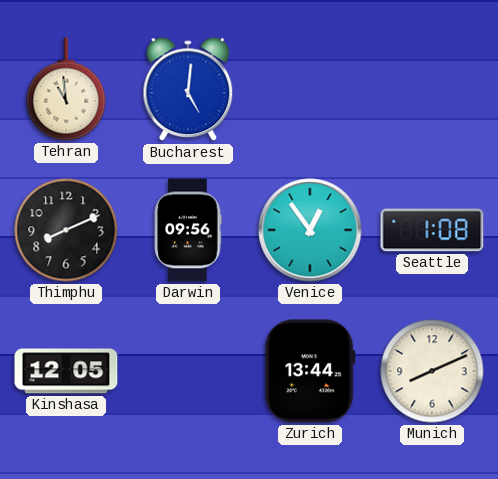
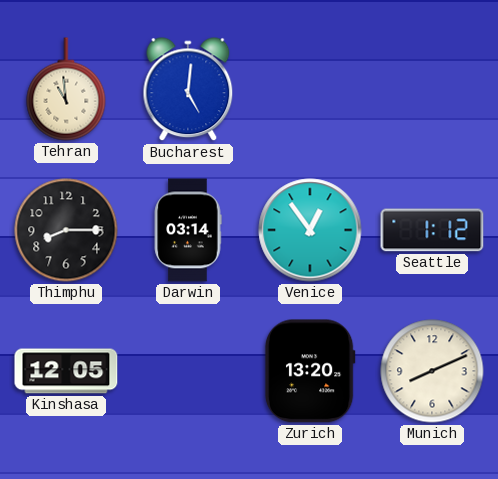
Thimphu: 8:11 -> 8:15
Darwin: 09:56 -> 03:14
Seattle: 1:08 -> 1:12
Zurich: 13:44 -> 13:20
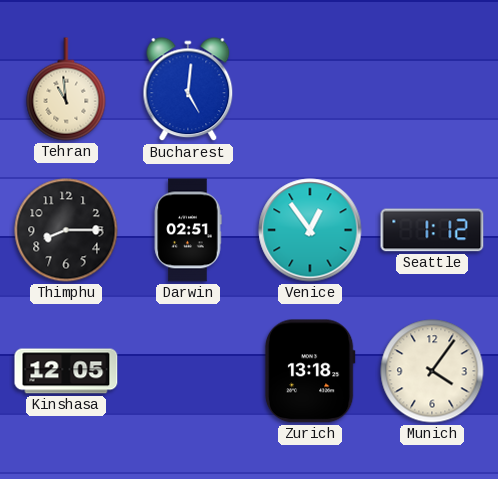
Darwin: 03:14 -> 02:51
Zurich: 13:20 -> 13:18
Munich: 8:11 -> 4:06
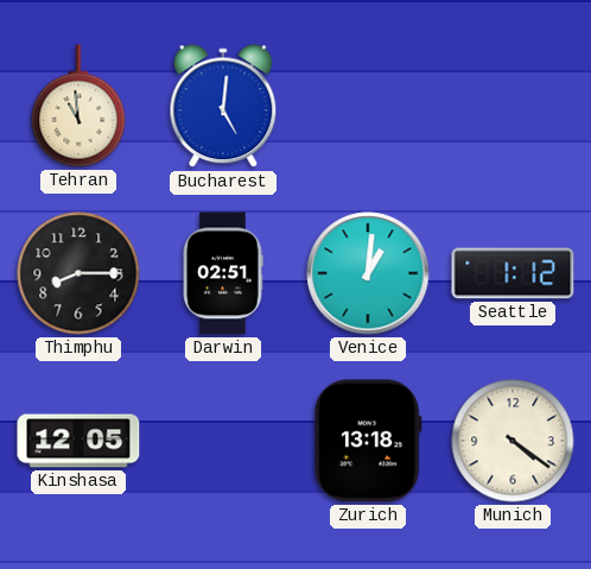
Venice: 12:54 -> 1:01
Munich: 4:06 -> 4:21
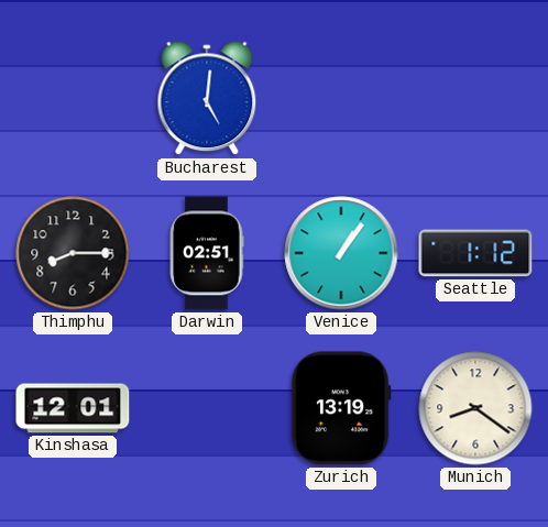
Tehran: 10:59 -> none
Venice: 1:01 -> 1:06
Kinshasa: 12:05 -> 12:01
Zurich: 13:18 -> 13:19
Munich: 4:21 -> 8:21
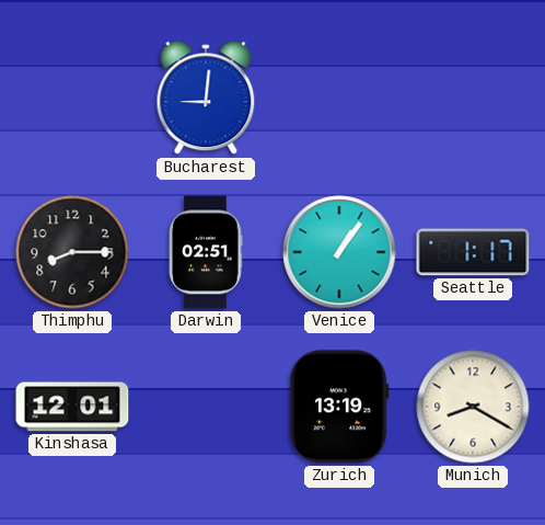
Bucharest: 5:01 -> 9:01
Seattle: 1:12 -> 1:17
Munich: 8:21 -> 8:20
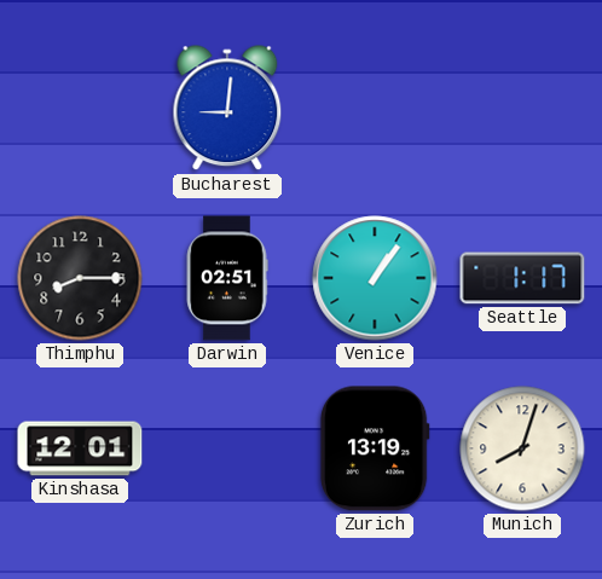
Munich: 8:20 -> 8:03
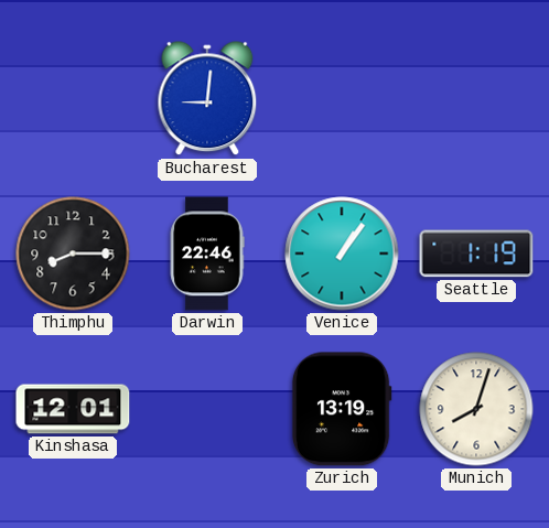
Darwin: 02:51 -> 22:46
Seattle: 1:17 -> 1:19
